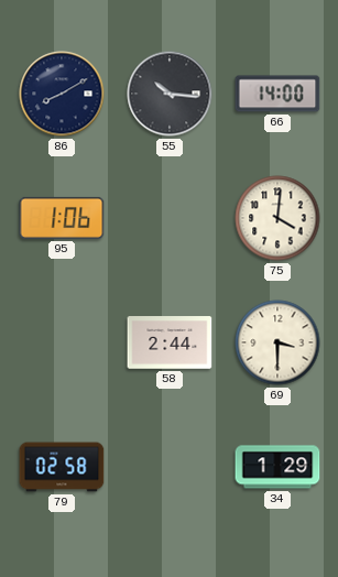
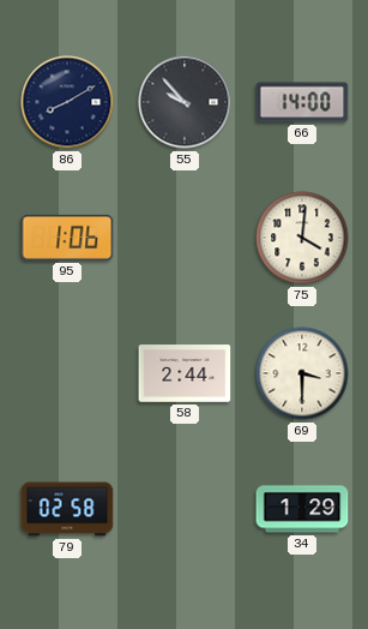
55: 10:16 -> 9:53
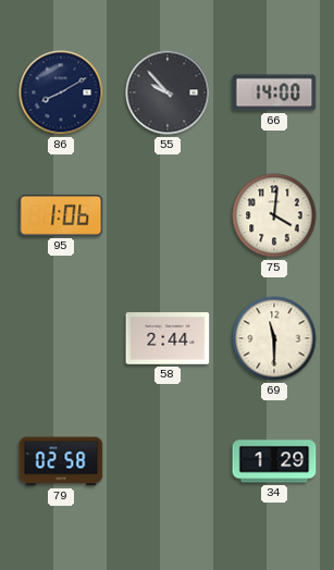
69: 3:30 -> 11:30
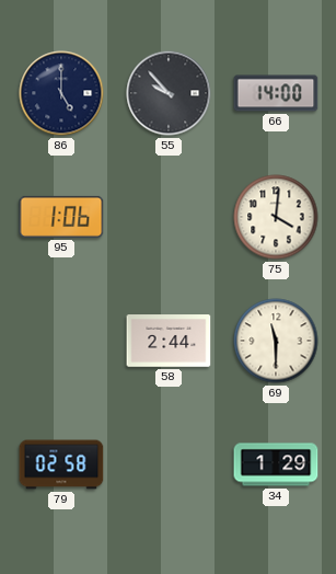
86: 8:10 -> 5:00
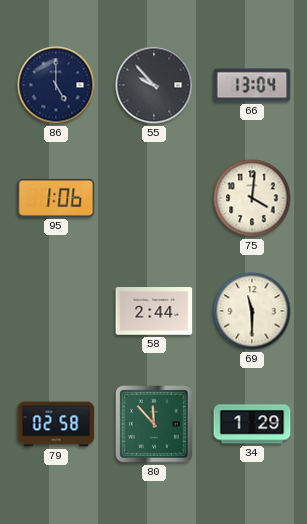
66: 14:00 -> 13:04
80: none -> 11:53
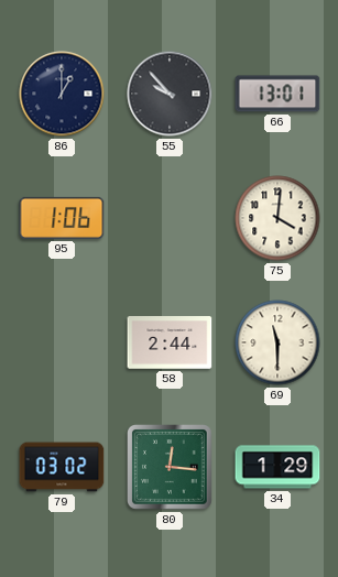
86: 5:00 -> 1:00
66: 13:04 -> 13:01
79: 02:58 -> 03:02
80: 11:53 -> 12:16
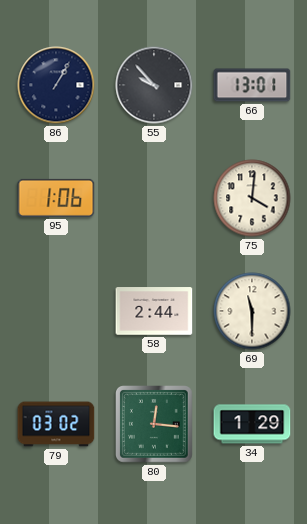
86: 1:00 -> 1:05
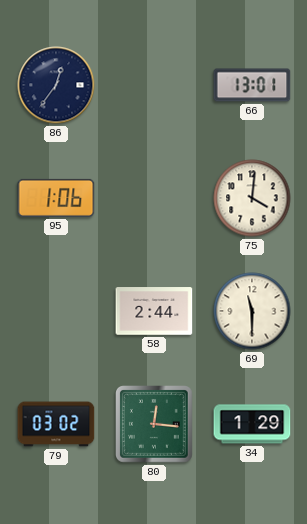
86: 1:05 -> 12:36
55: 9:53 -> none
